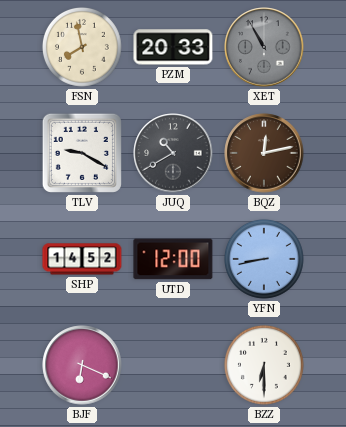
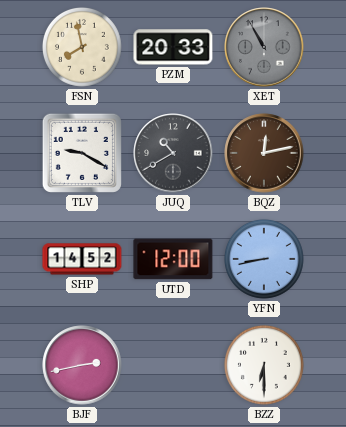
BJF: 6:19 -> 2:43
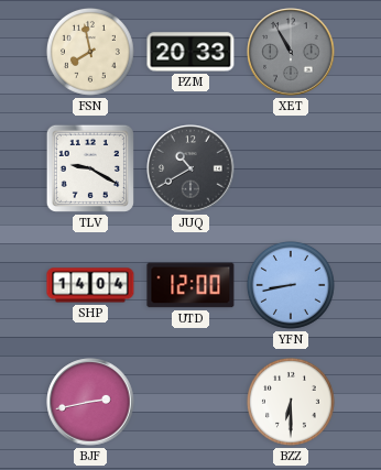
BQZ: 12:13 -> none
SHP: 14:52 -> 14:04
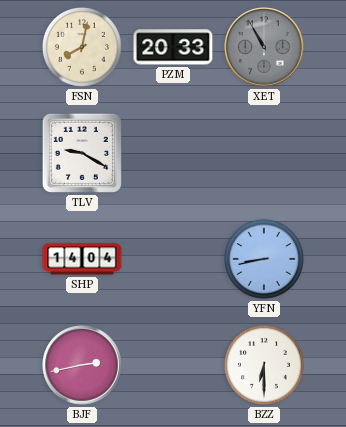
FSN: 7:58 -> 8:02
JUQ: 10:40 -> none
UTD: 12:00 -> none
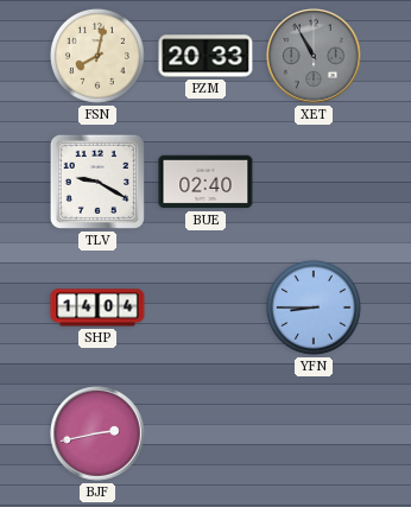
BUE: none -> 02:40
YFN: 8:43 -> 8:45
BZZ: 6:30 -> none
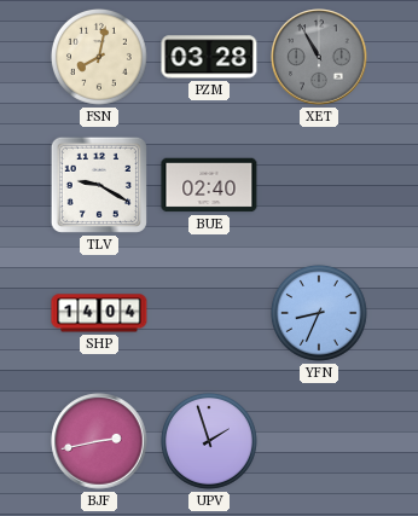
PZM: 20:33 -> 03:28
YFN: 8:45 -> 8:34
UPV: none -> 1:57
